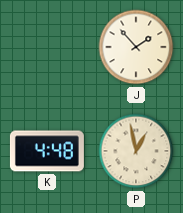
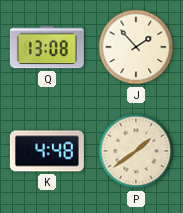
Q: none -> 13:08
P: 12:58 -> 1:39
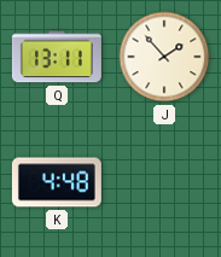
Q: 13:08 -> 13:11
P: 1:39 -> none
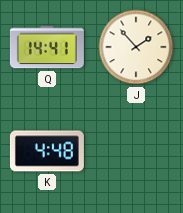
Q: 13:11 -> 14:41
